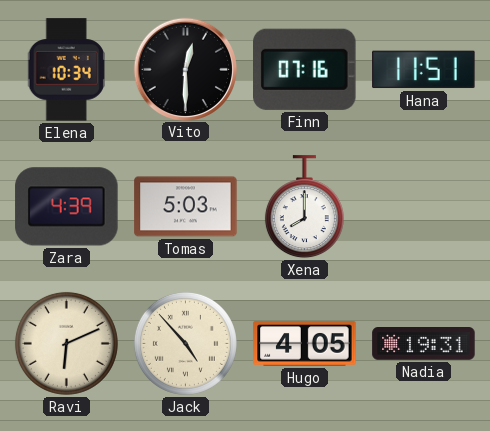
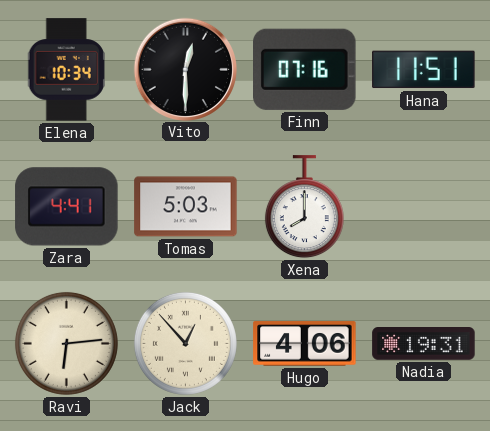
Zara: 4:39 -> 4:41
Ravi: 6:11 -> 6:14
Jack: 4:53 -> 12:53
Hugo: 4:05 -> 4:06
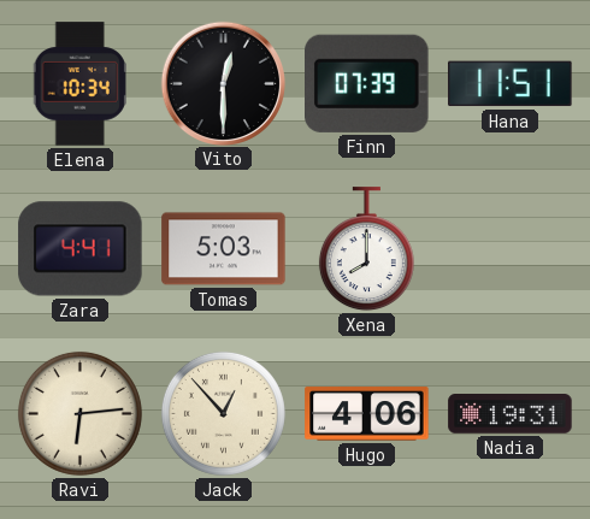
Finn: 07:16 -> 07:39
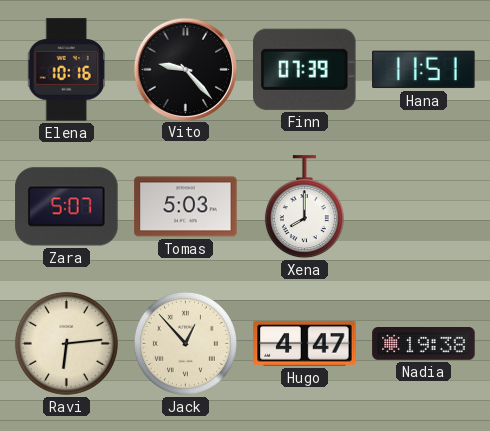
Elena: 10:34 -> 10:16
Vito: 12:30 -> 9:23
Zara: 4:41 -> 5:07
Hugo: 4:06 -> 4:47
Nadia: 19:31 -> 19:38
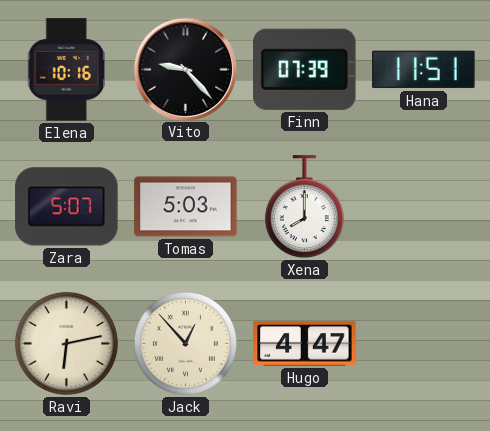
Ravi: 6:14 -> 6:13
Nadia: 19:38 -> none
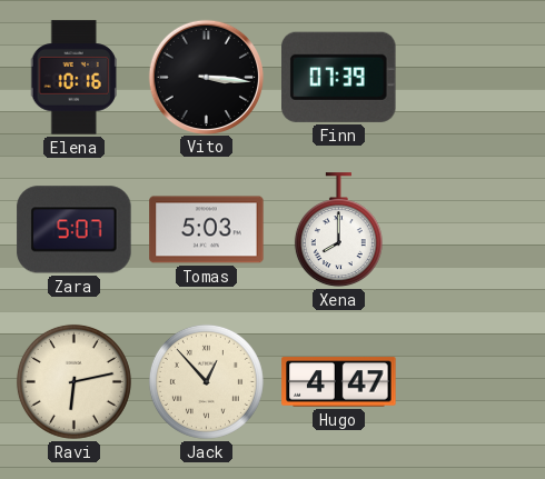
Vito: 9:23 -> 3:16
Hana: 11:51 -> none
